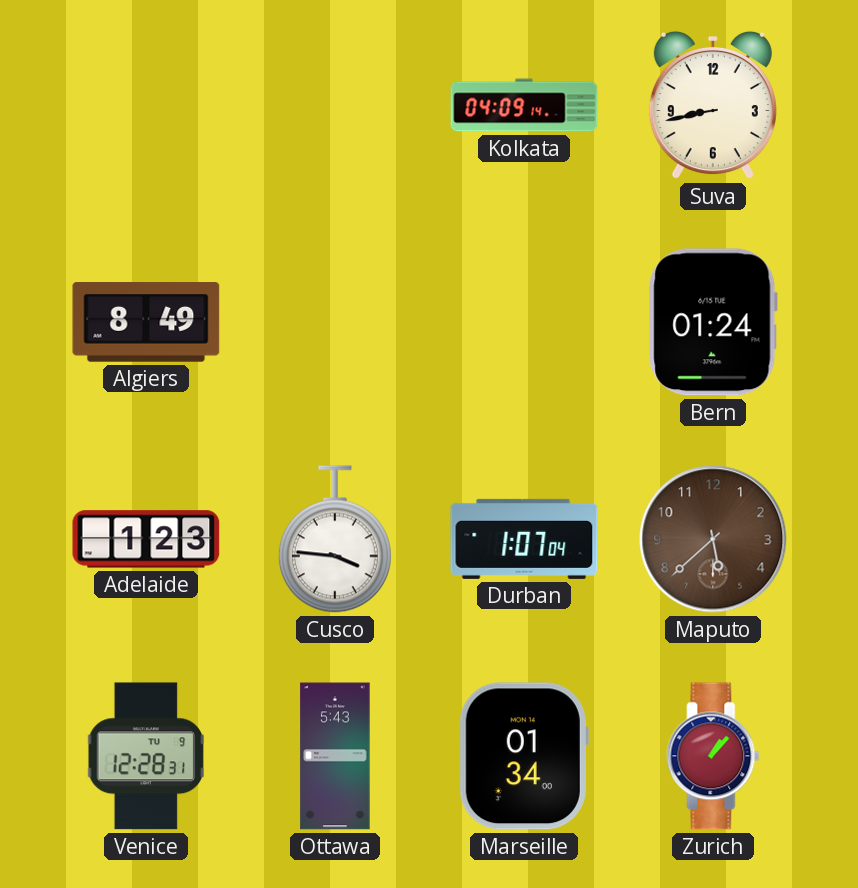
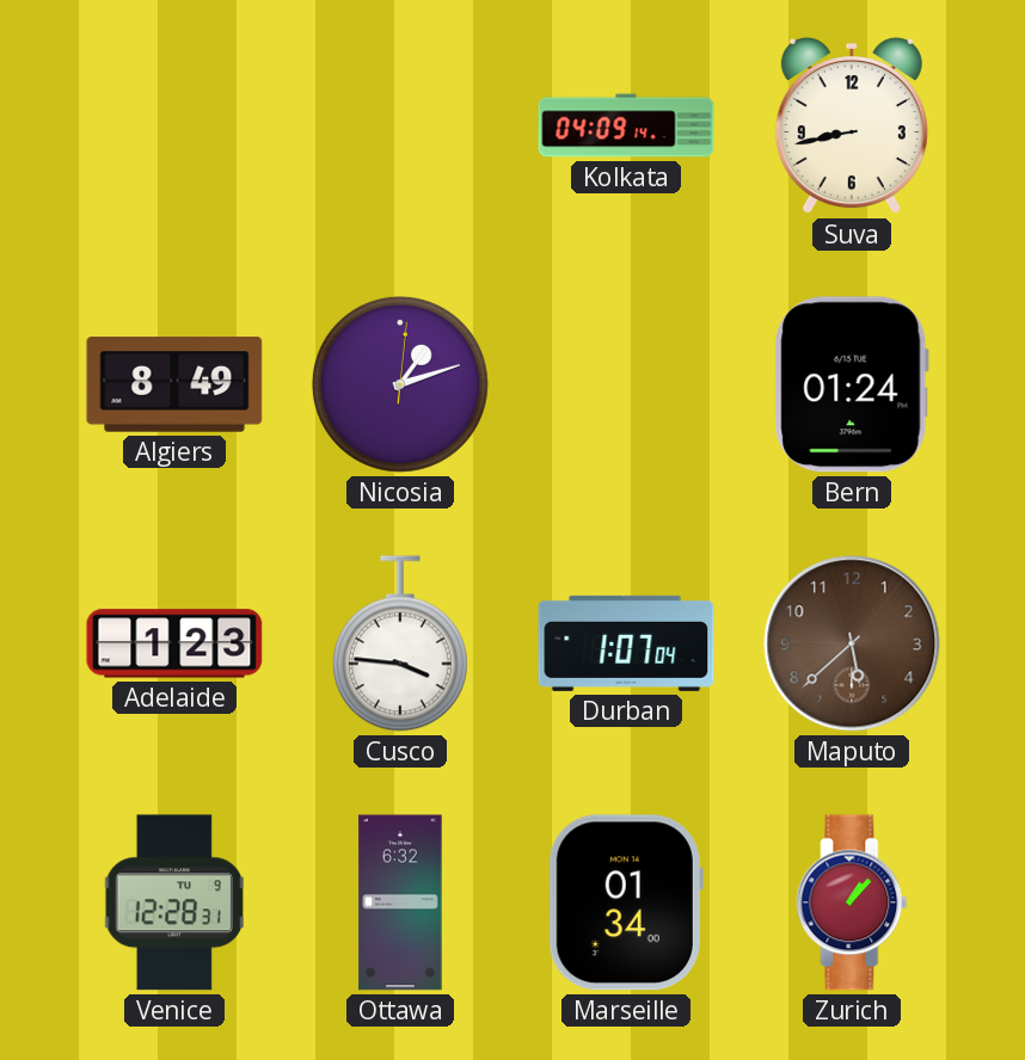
Nicosia: none -> 1:12
Ottawa: 5:43 -> 6:32
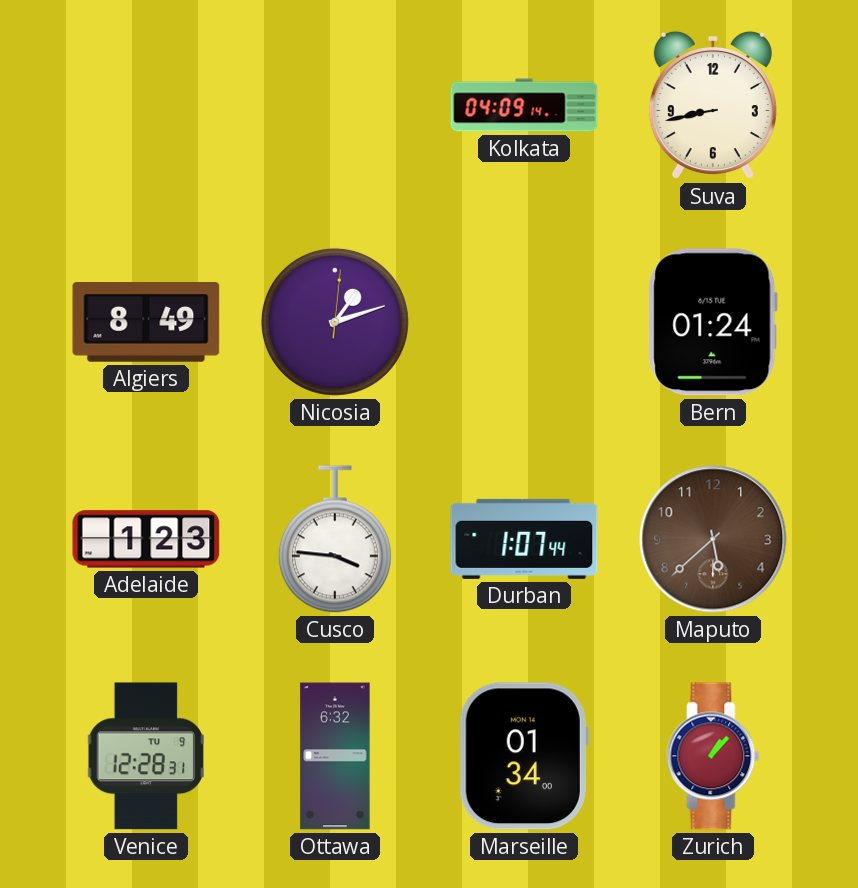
Durban: 1:07:04 -> 1:07:44
